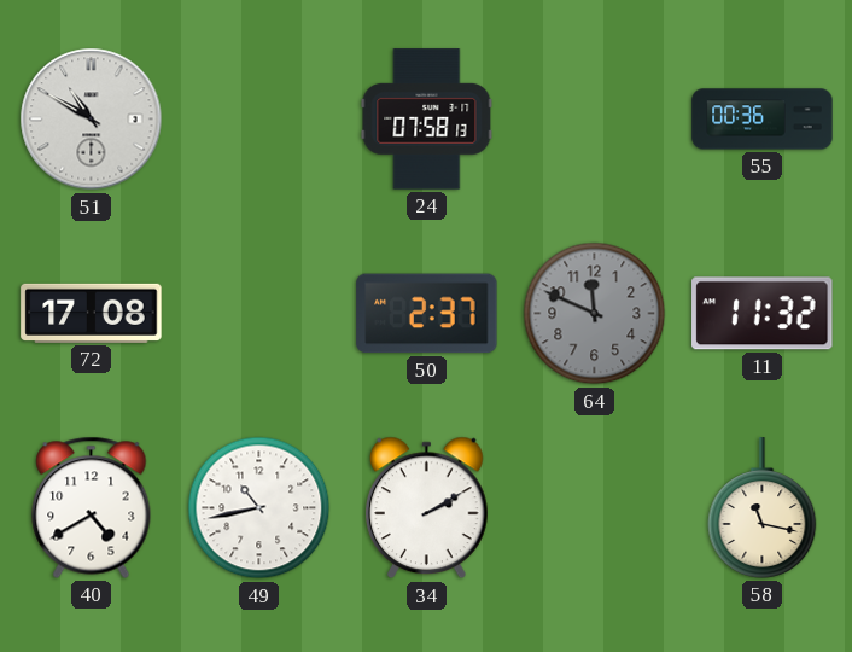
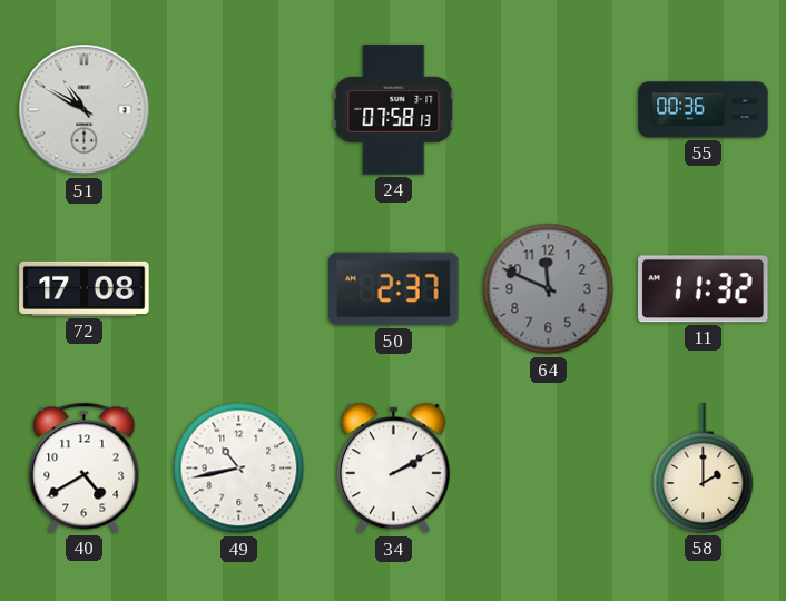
58: 11:17 -> 2:00
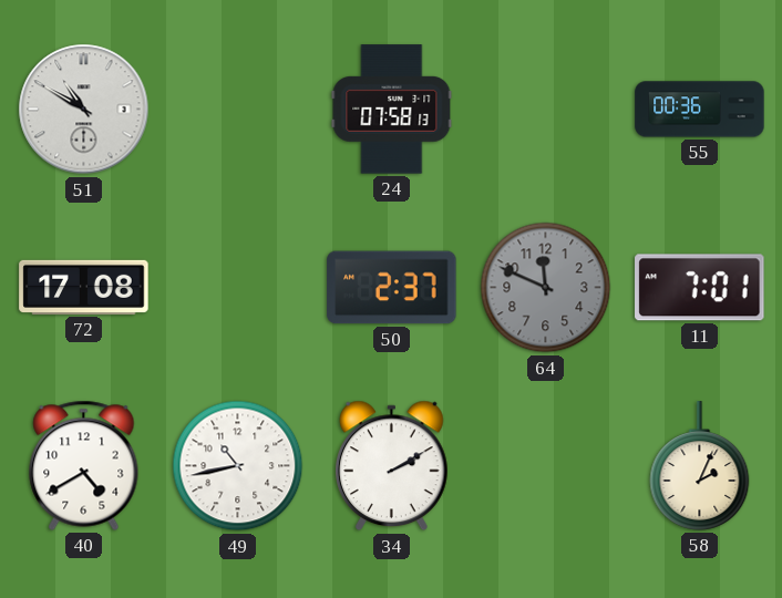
11: 11:32 -> 7:01
58: 2:00 -> 2:04
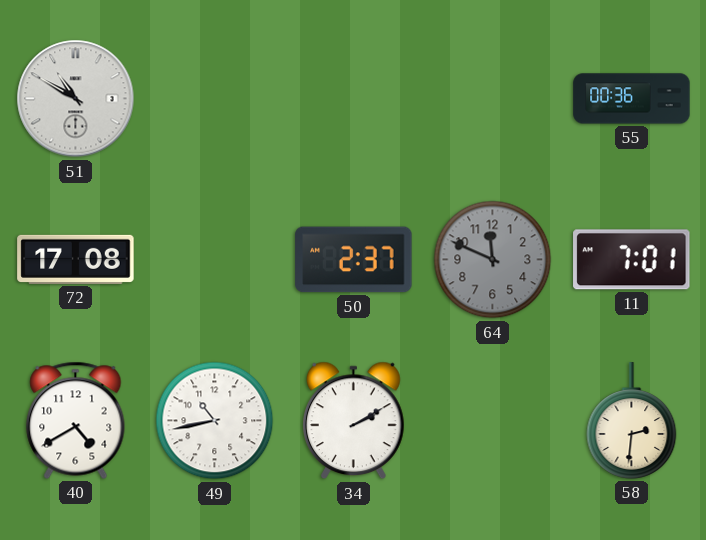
24: 07:58 -> none
58: 2:04 -> 2:31
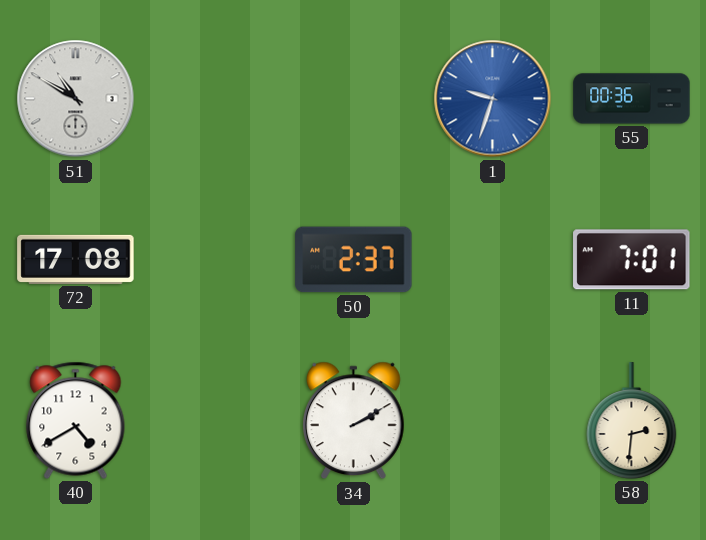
1: none -> 9:33
64: 11:49 -> none
49: 10:43 -> none
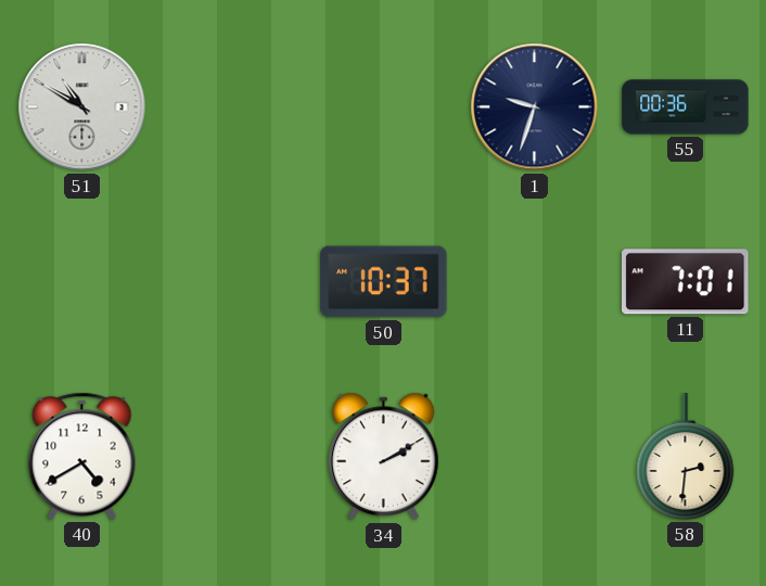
1 dial: blue -> navy
72: 17:08 -> none
50: 2:37 -> 10:37
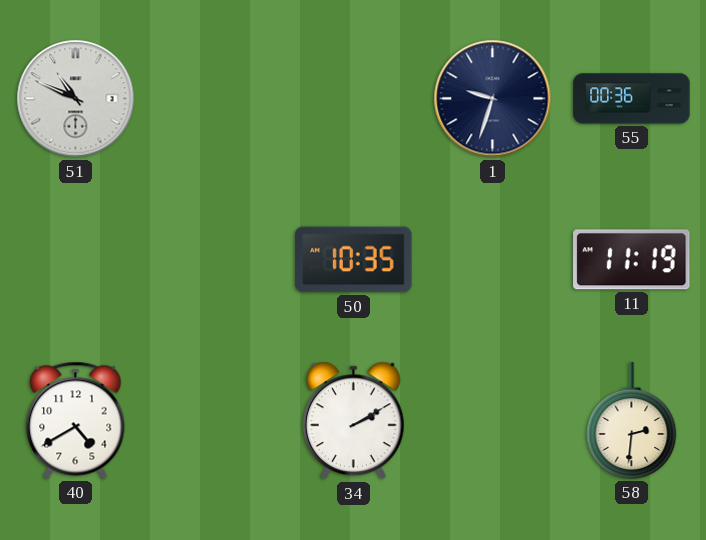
51: 10:50 -> 10:49
50: 10:37 -> 10:35
11: 7:01 -> 11:19
